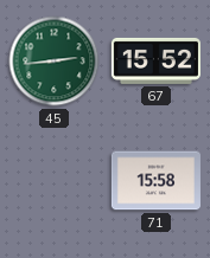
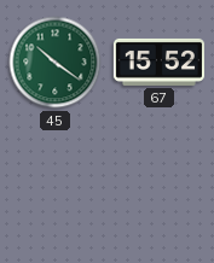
45: 2:44 -> 10:21
71: 15:58 -> none
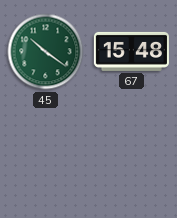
67: 15:52 -> 15:48
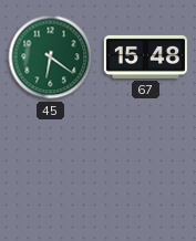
45: 10:21 -> 6:21
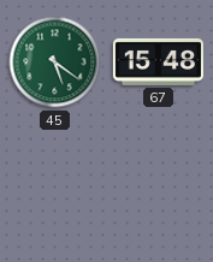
45: 6:21 -> 5:21
